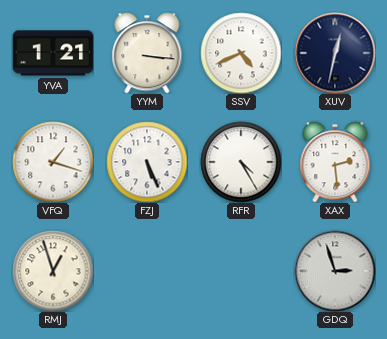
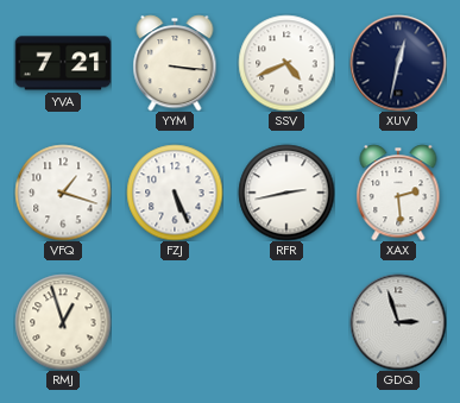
YVA: 1:21 -> 7:21
RFR: 4:25 -> 2:43
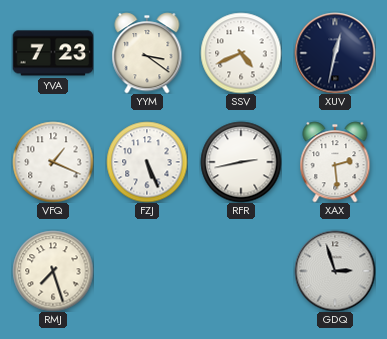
YVA: 7:21 -> 7:23
YYM: 3:16 -> 3:21
VFQ: 1:18 -> 1:19
RMJ: 12:57 -> 7:27
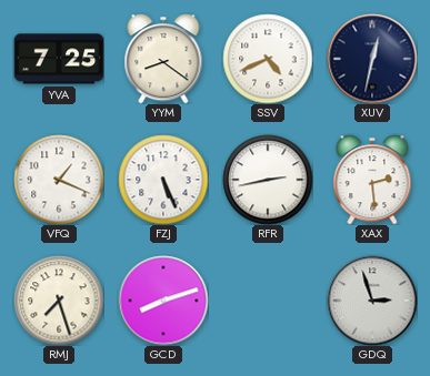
YVA: 7:23 -> 7:25
YYM: 3:21 -> 8:21
GCD: none -> 8:12
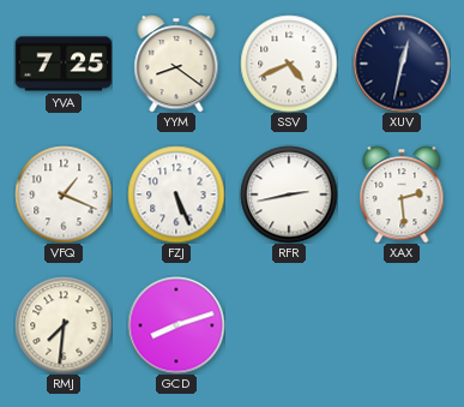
RMJ: 7:27 -> 7:31
GDQ: 2:57 -> none
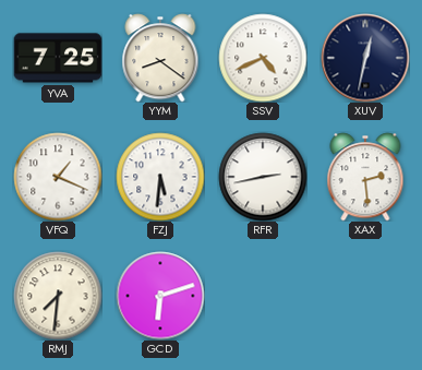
FZJ: 5:26 -> 5:31
GCD: 8:12 -> 6:12
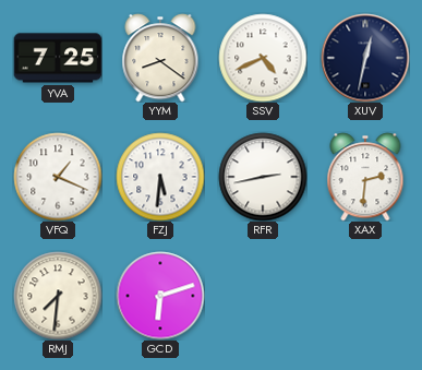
XAX: 2:29 -> 2:31
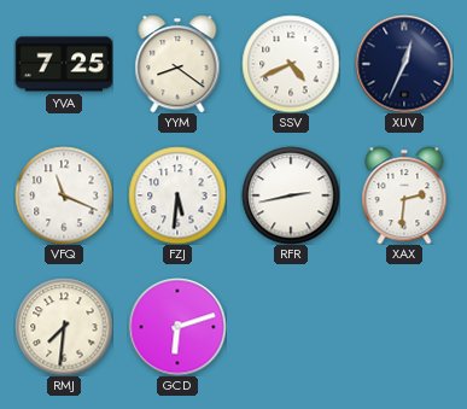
XUV: 12:32 -> 12:34
VFQ: 1:19 -> 11:19
